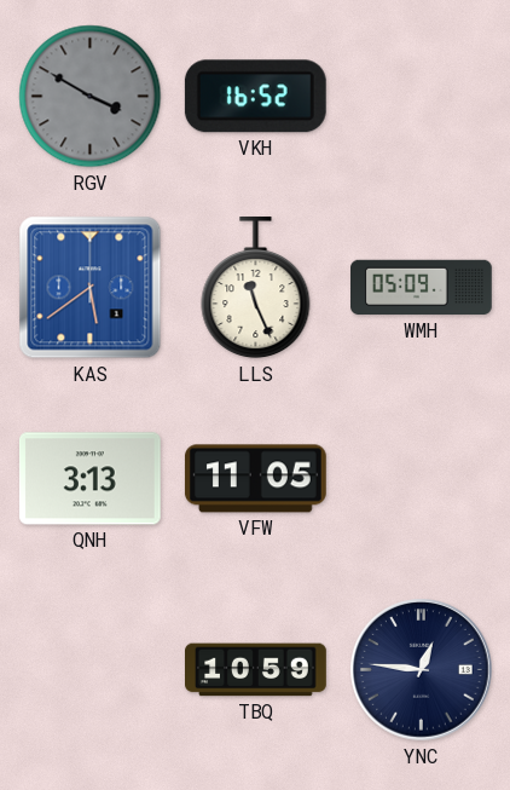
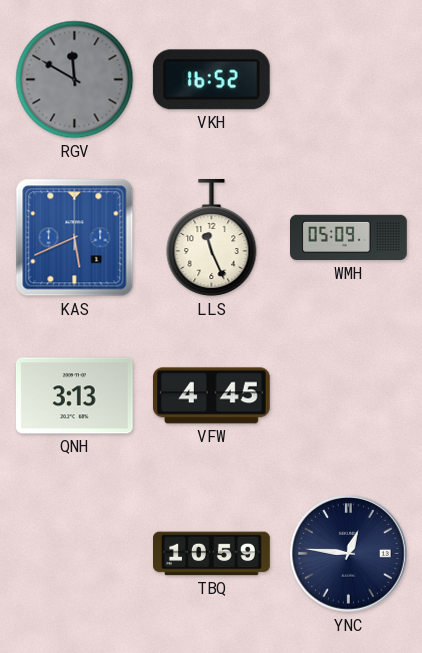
RGV: 3:50 -> 11:50
KAS: 5:39 -> 5:41
VFW: 11:05 -> 4:45
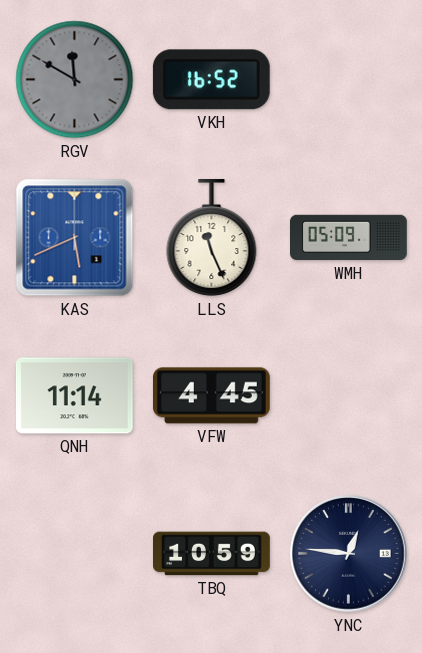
QNH: 3:13 -> 11:14
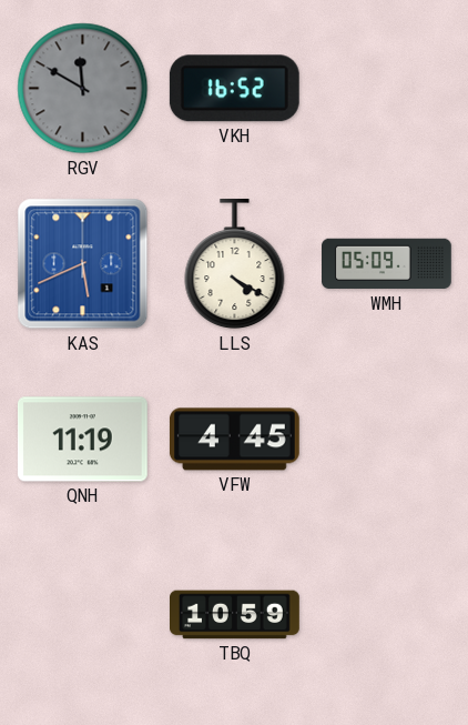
LLS: 11:26 -> 4:20
QNH: 11:14 -> 11:19
YNC: 12:46 -> none
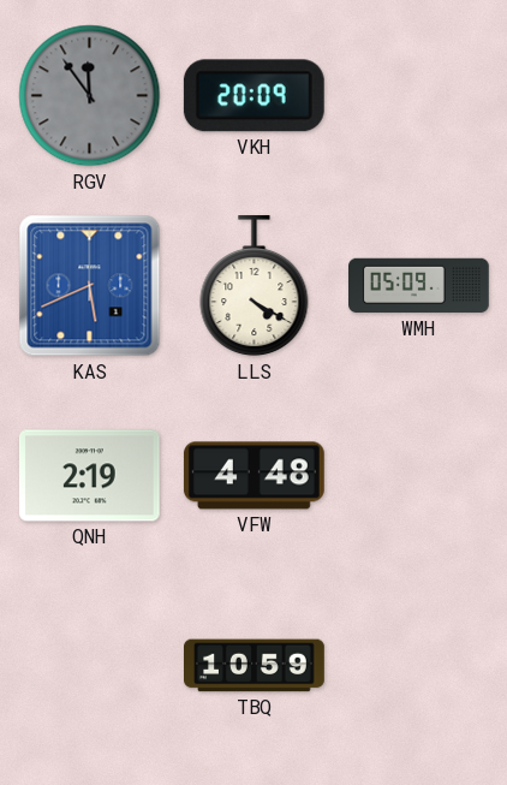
RGV: 11:50 -> 11:54
VKH: 16:52 -> 20:09
QNH: 11:19 -> 2:19
VFW: 4:45 -> 4:48
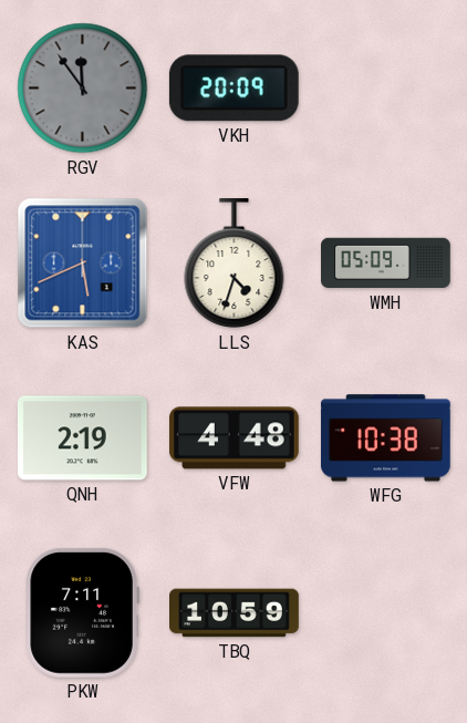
LLS: 4:20 -> 4:33
WFG: none -> 10:38
PKW: none -> 7:11
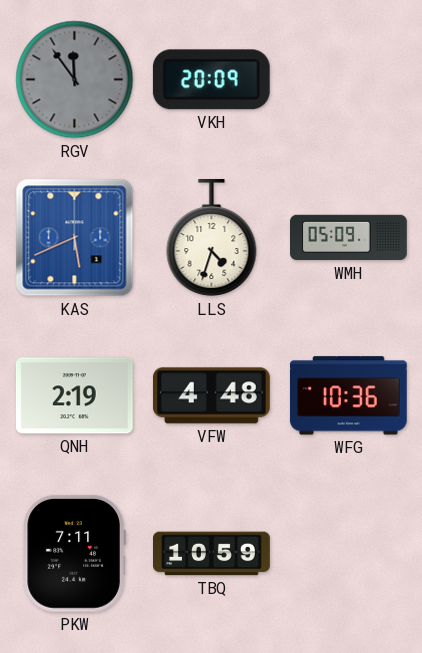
WFG: 10:38 -> 10:36
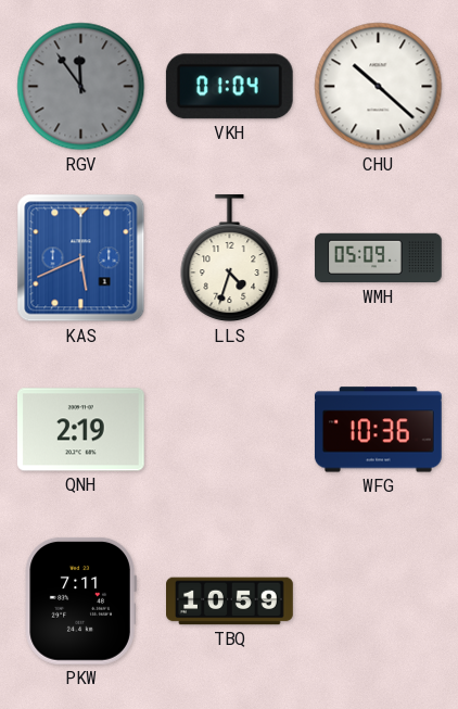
VKH: 20:09 -> 01:04
CHU: none -> 10:22
VFW: 4:48 -> none
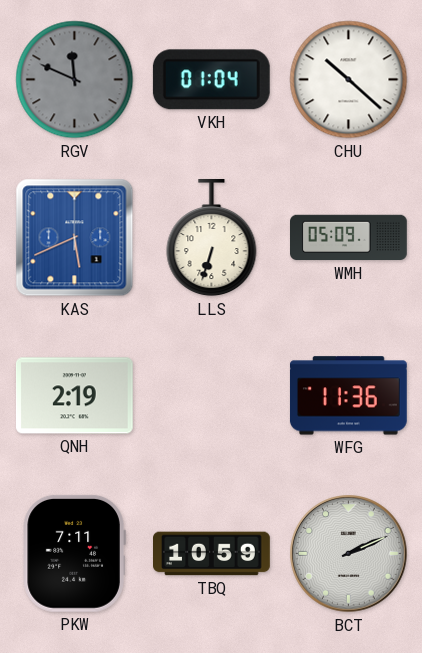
RGV: 11:54 -> 11:49
LLS: 4:33 -> 6:33
WFG: 10:36 -> 11:36
BCT: none -> 2:11
